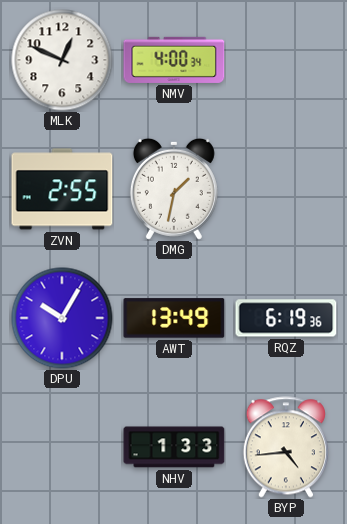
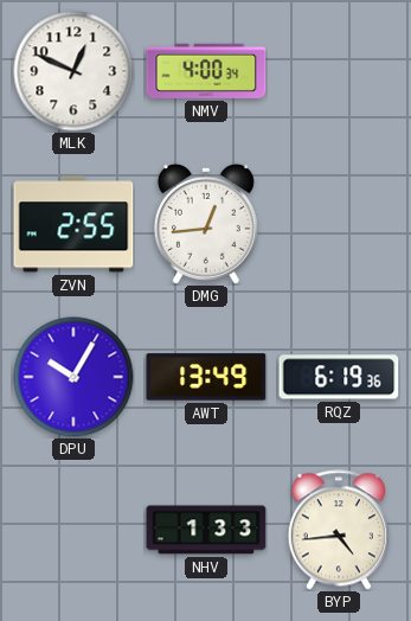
DMG: 1:32 -> 12:44
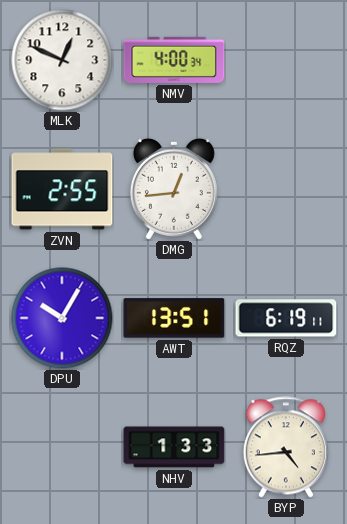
AWT: 13:49 -> 13:51
RQZ: 6:19:36 -> 6:19:11
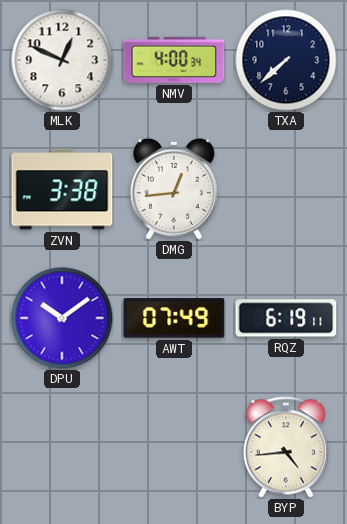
TXA: none -> 7:38
ZVN: 2:55 -> 3:38
DPU: 10:05 -> 10:09
AWT: 13:51 -> 07:49
NHV: 1:33 -> none
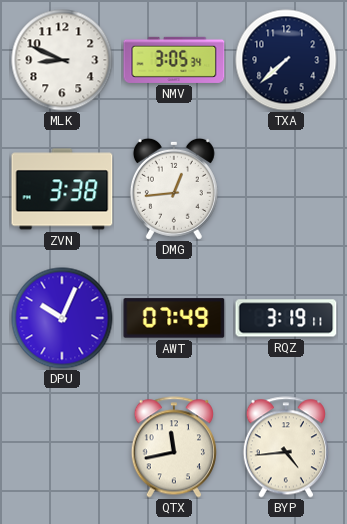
MLK: 12:49 -> 8:49
NMV: 4:00 -> 3:05
DPU: 10:09 -> 10:04
RQZ: 6:19 -> 3:19
QTX: none -> 11:43
